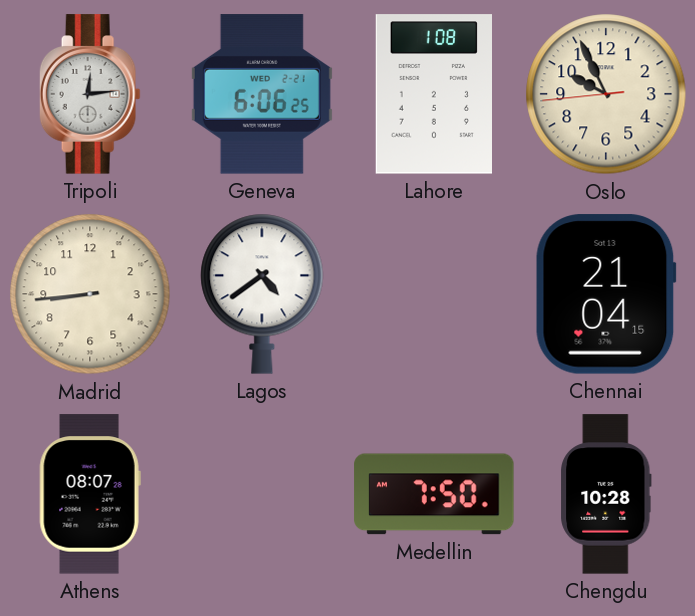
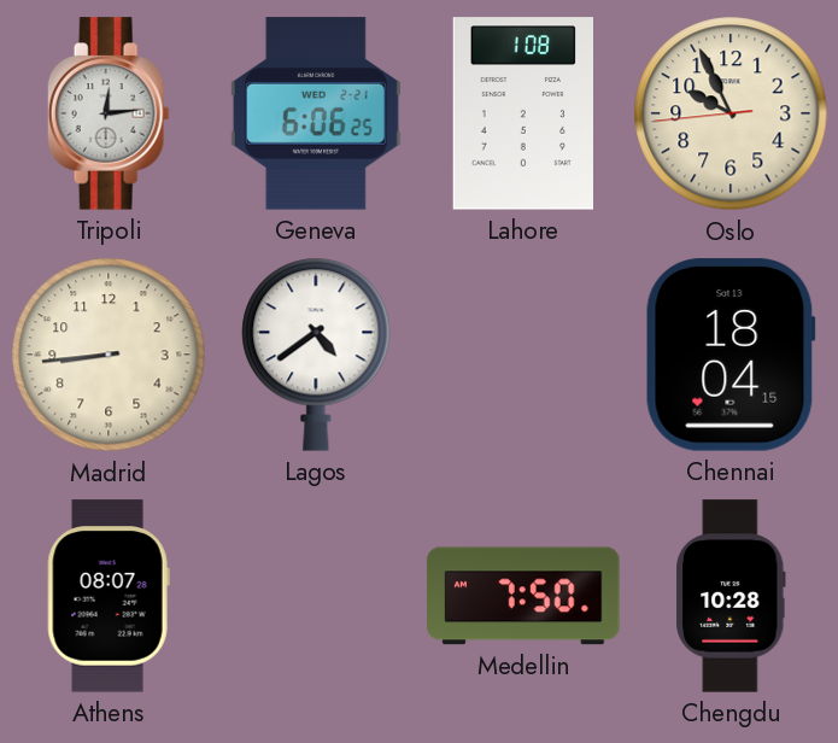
Chennai: 21:04 -> 18:04
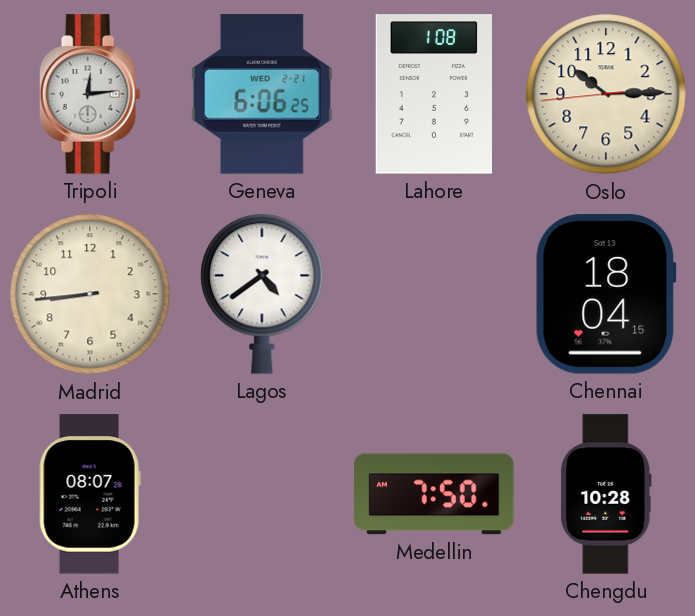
Oslo: 9:55 -> 10:14
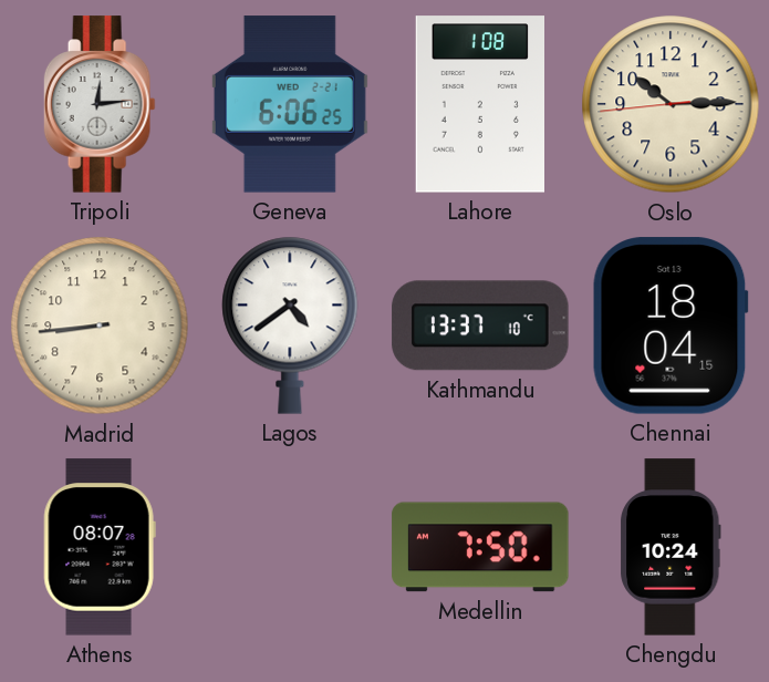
Kathmandu: none -> 13:37
Chengdu: 10:28 -> 10:24
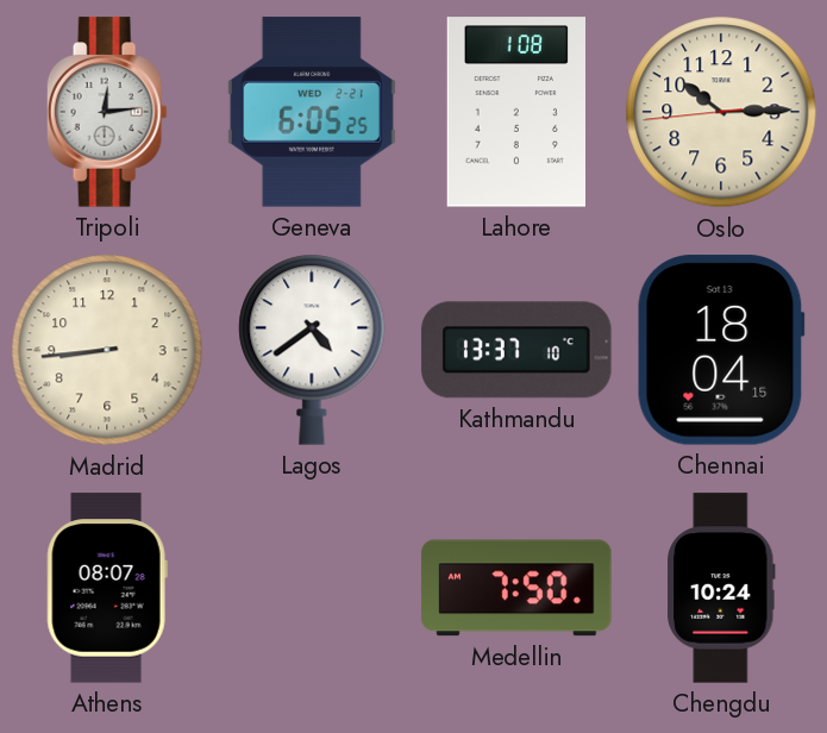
Geneva: 6:06 -> 6:05
